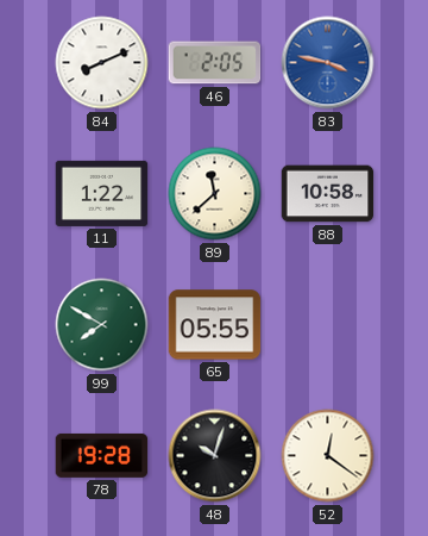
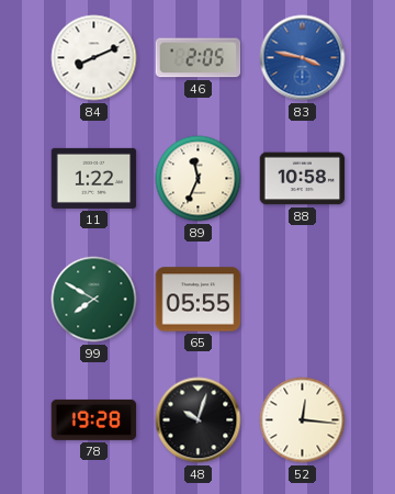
89: 11:38 -> 11:34
52: 12:21 -> 12:16
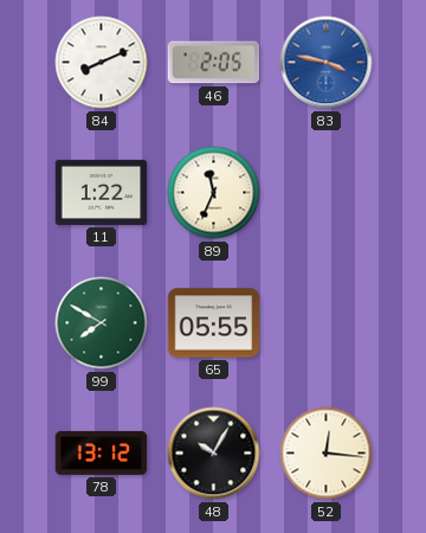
88: 10:58 -> none
78: 19:28 -> 13:12
48: 10:03 -> 10:05
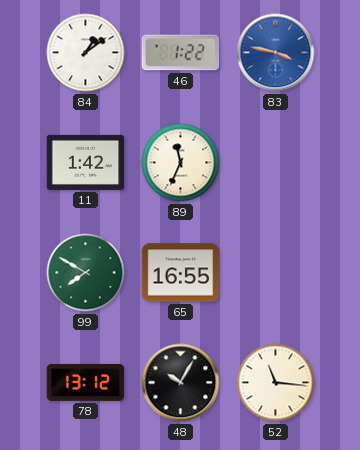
84: 8:11 -> 1:09
46: 2:05 -> 1:22
11: 1:22 -> 1:42
65: 05:55 -> 16:55
52: 12:16 -> 11:16
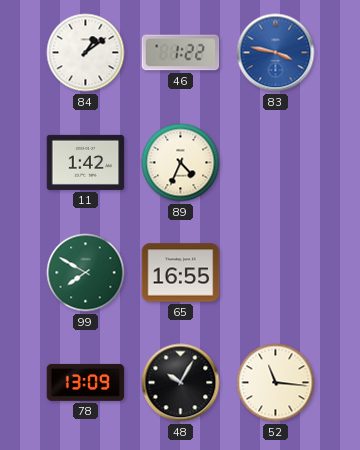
89: 11:34 -> 4:34
78: 13:12 -> 13:09
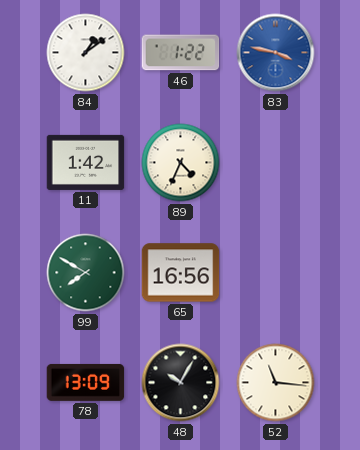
65: 16:55 -> 16:56
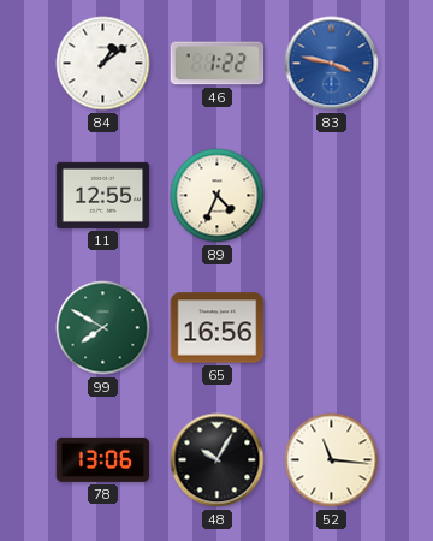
11: 1:42 -> 12:55
78: 13:09 -> 13:06
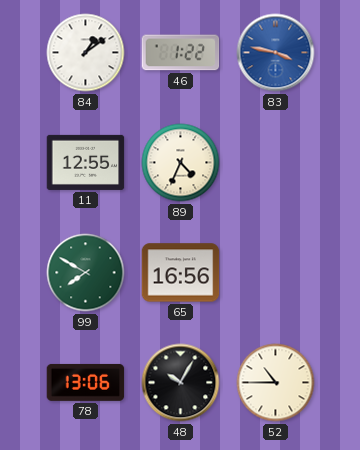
52: 11:16 -> 10:45
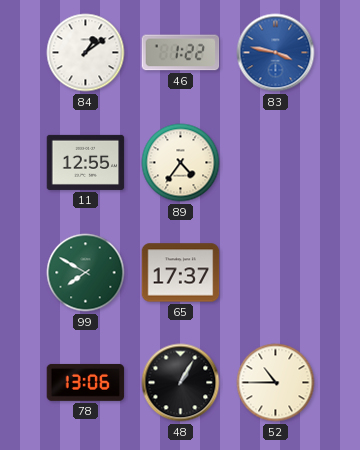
89: 4:34 -> 4:36
65: 16:56 -> 17:37
48: 10:05 -> 1:05
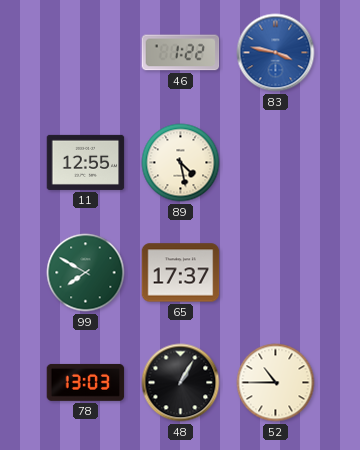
84: 1:09 -> none
89: 4:36 -> 4:28
78: 13:06 -> 13:03
